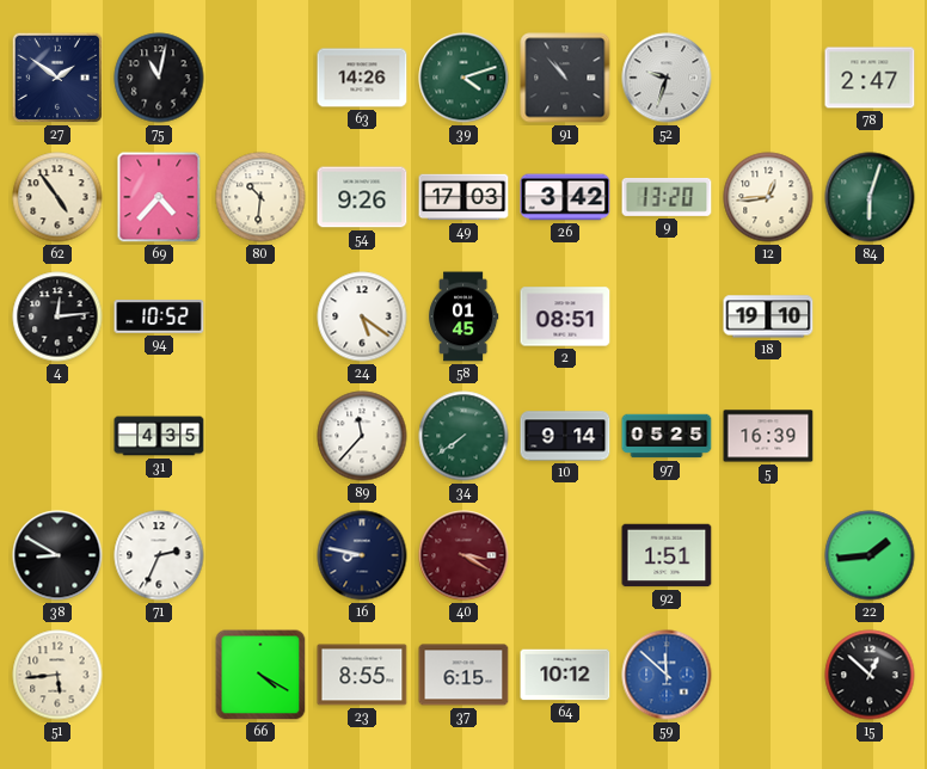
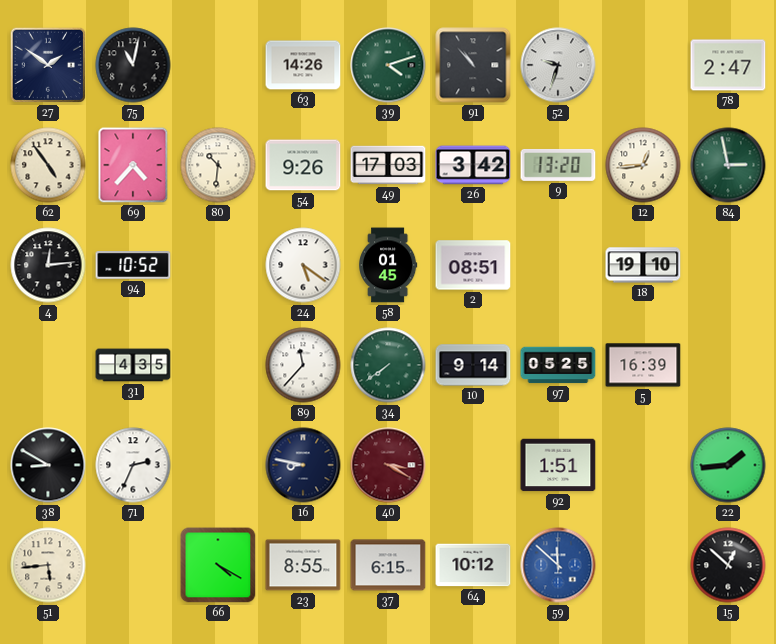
84: 6:03 -> 2:58
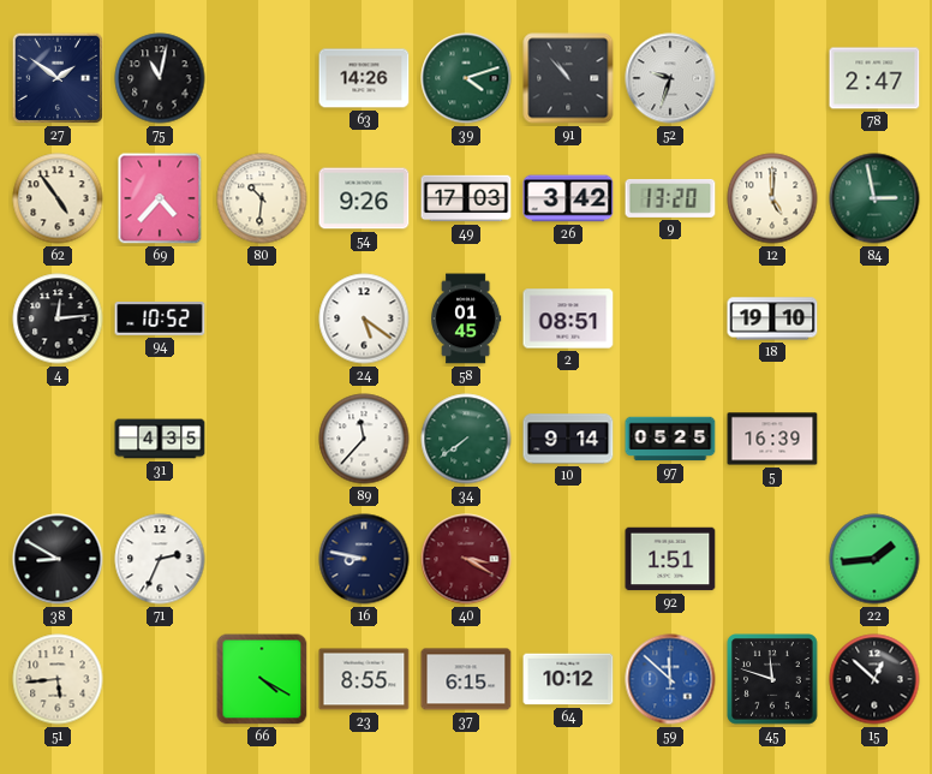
12: 12:44 -> 5:00
45: none -> 11:48
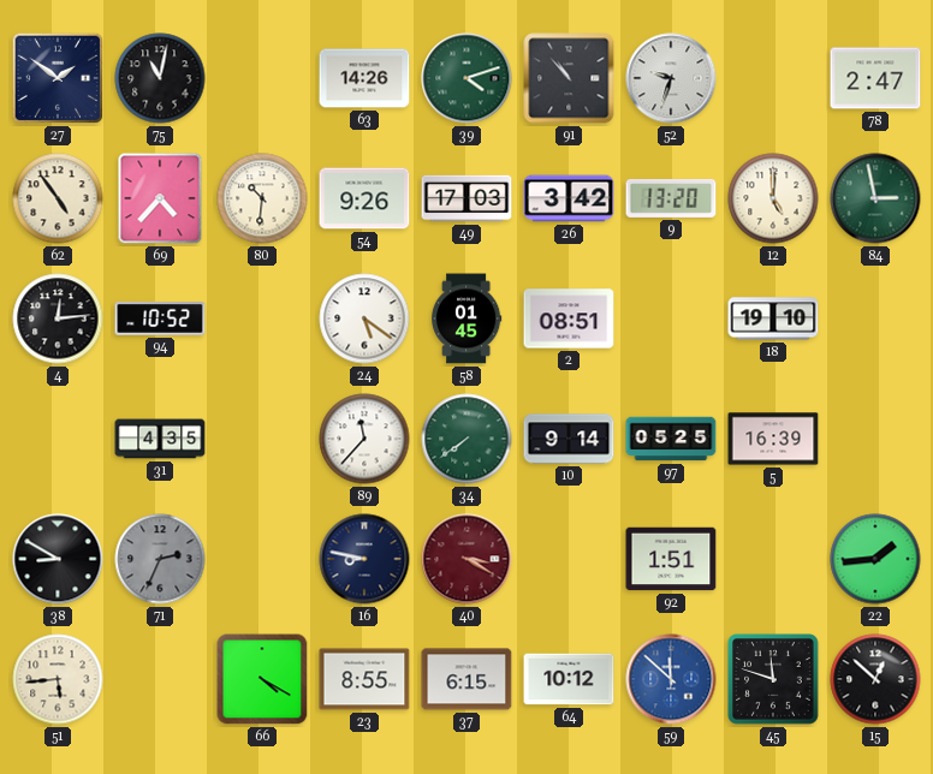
71 dial: white -> grey
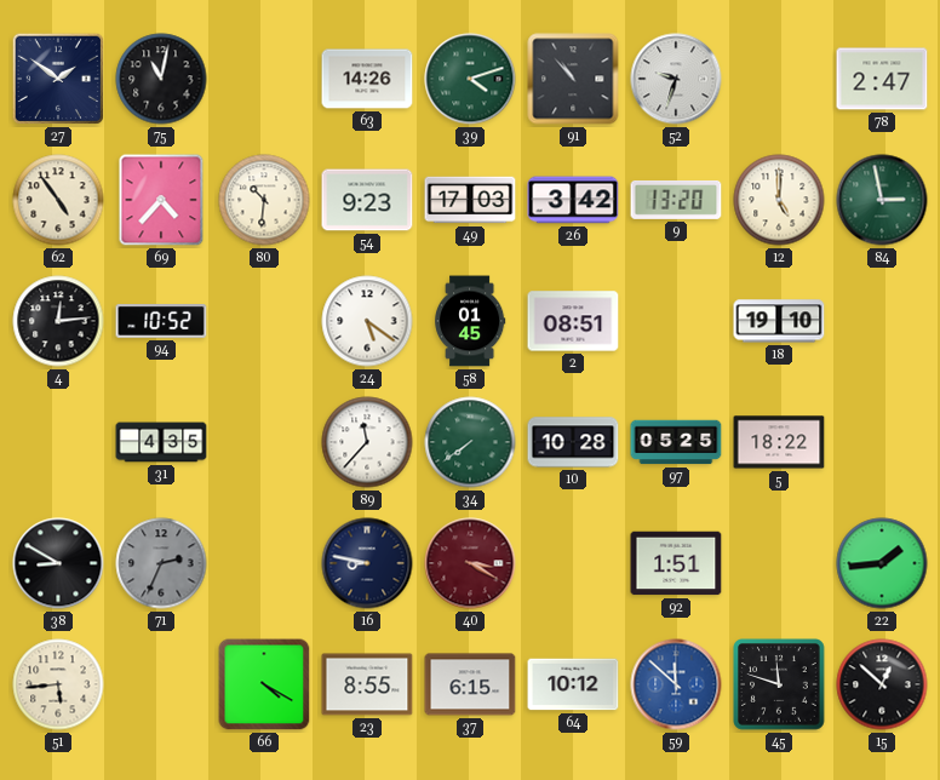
54: 9:26 -> 9:23
10: 9:14 -> 10:28
5: 16:39 -> 18:22
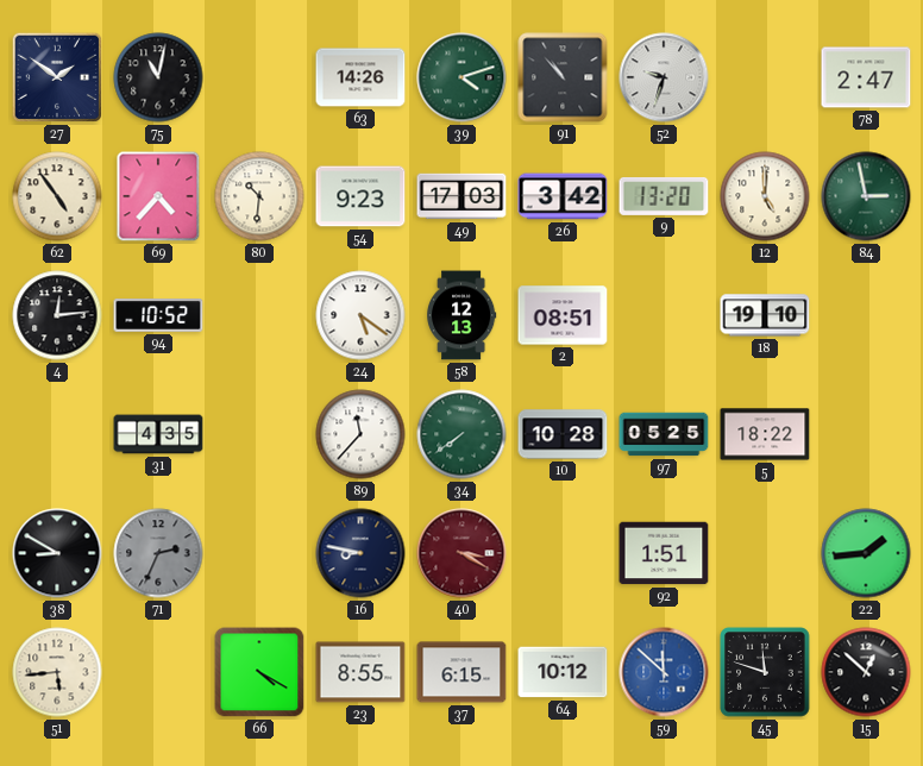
58: 01:45 -> 12:13
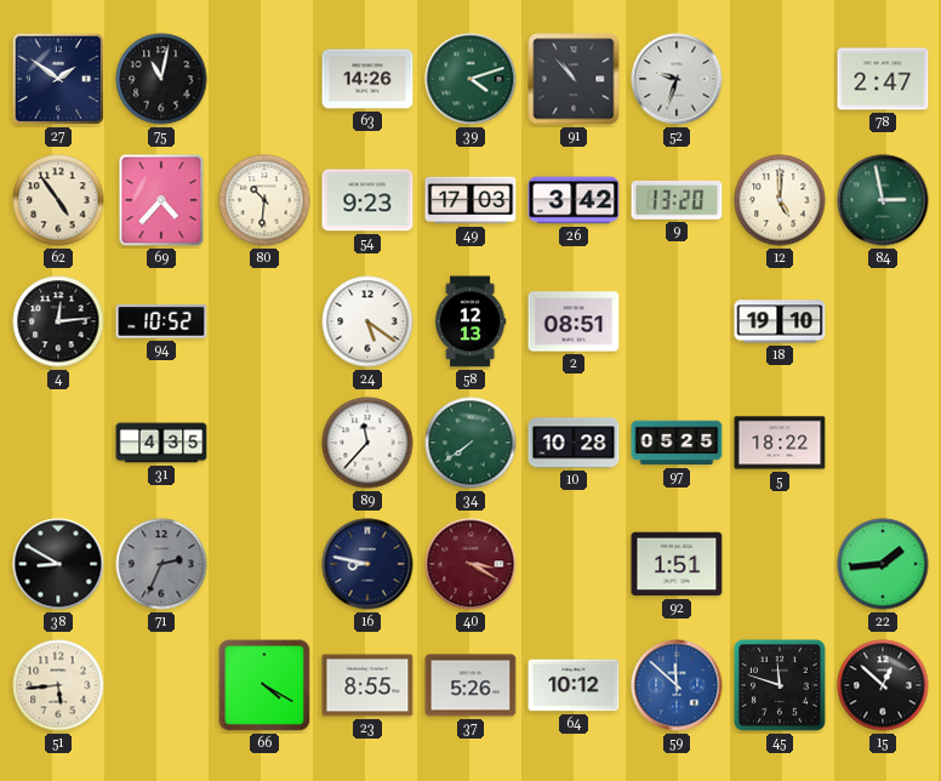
37: 6:15 -> 5:26
